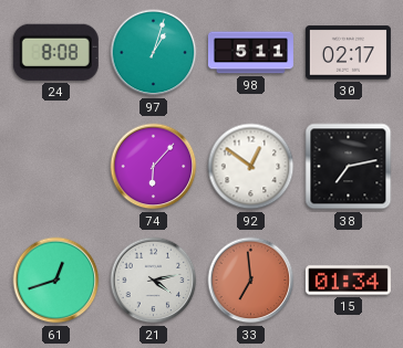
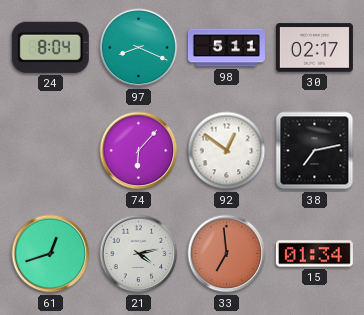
24: 8:08 -> 8:04
97: 1:03 -> 8:19
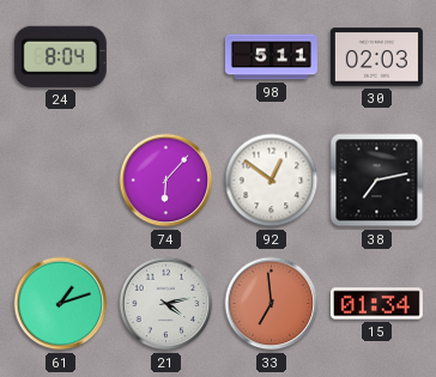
97: 8:19 -> none
30: 02:17 -> 02:03
61: 12:42 -> 1:12
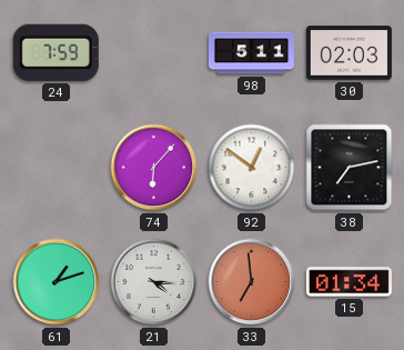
24: 8:04 -> 7:59
21: 4:13 -> 4:16
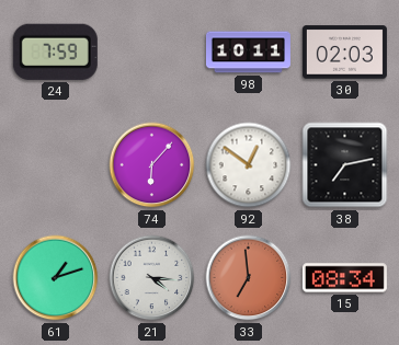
98: 5:11 -> 10:11
15: 01:34 -> 08:34
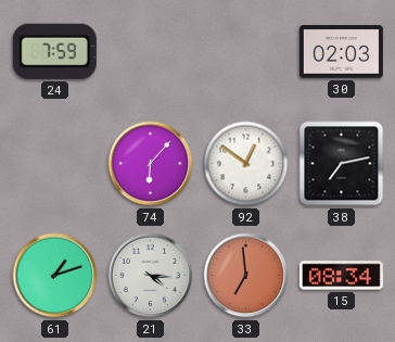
98: 10:11 -> none
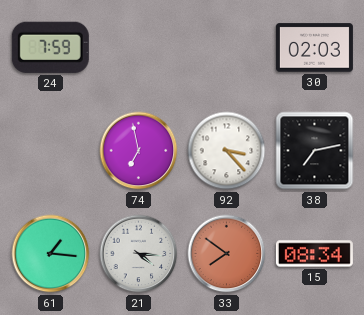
74: 6:07 -> 6:58
92: 12:51 -> 3:23
61: 1:12 -> 1:16
33: 6:59 -> 7:51
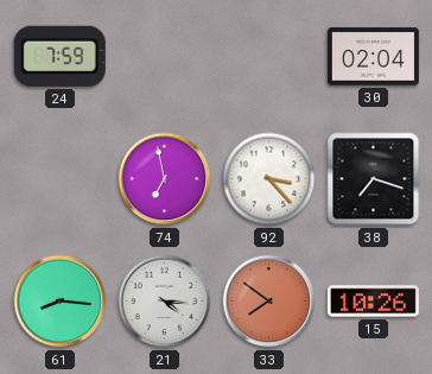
30: 02:03 -> 02:04
38: 7:13 -> 7:18
61: 1:16 -> 8:16
15: 08:34 -> 10:26
